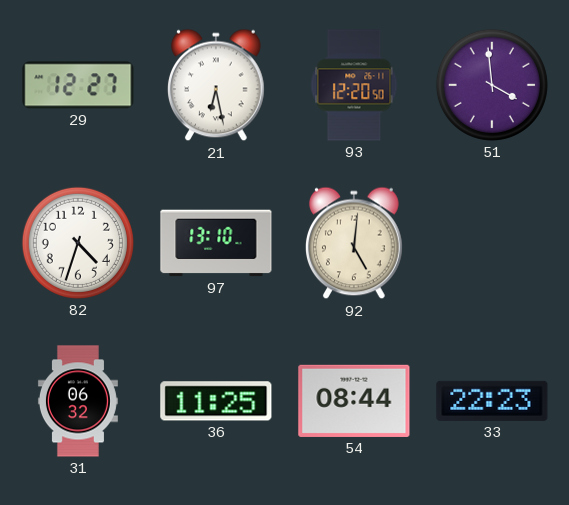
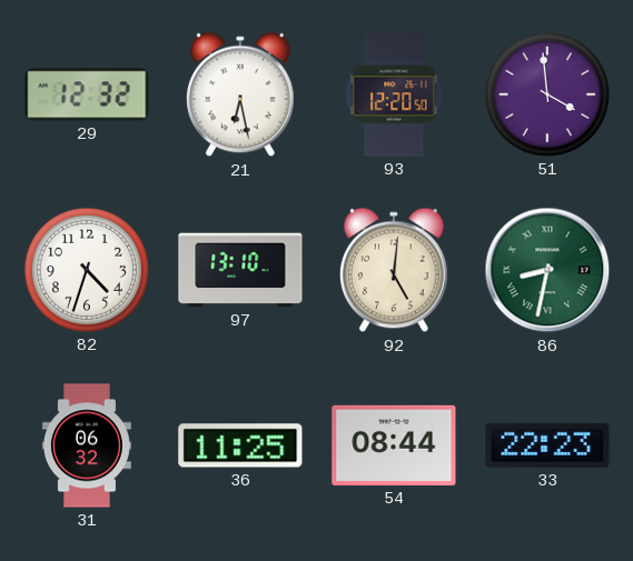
29: 12:27 -> 12:32
86: none -> 8:32
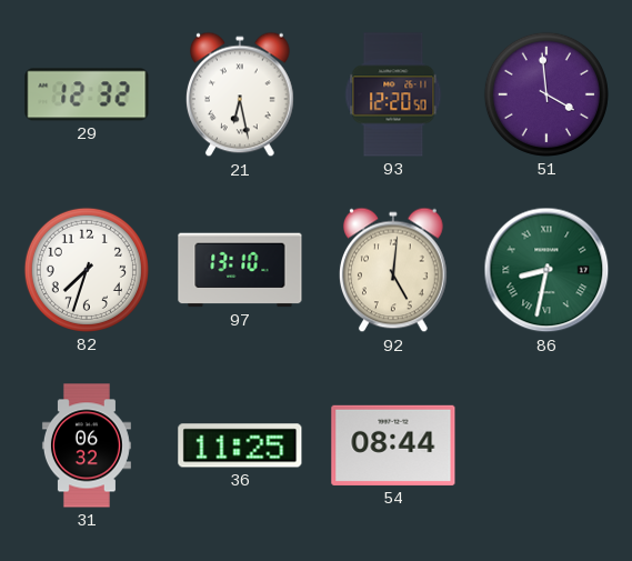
82: 4:33 -> 7:33
33: 22:23 -> none
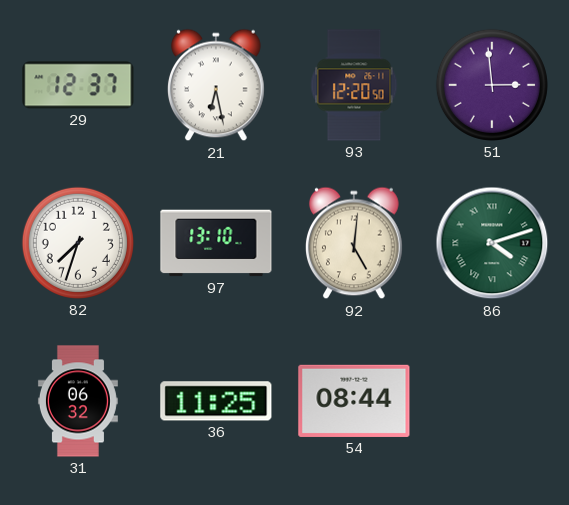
29: 12:32 -> 12:37
51: 3:59 -> 2:59
86: 8:32 -> 4:12
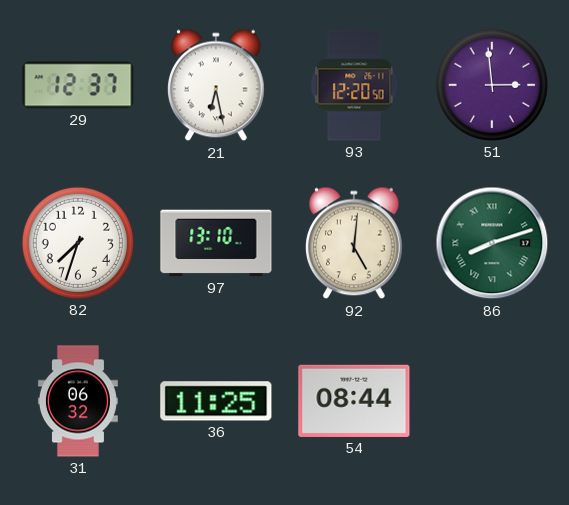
86: 4:12 -> 8:12
